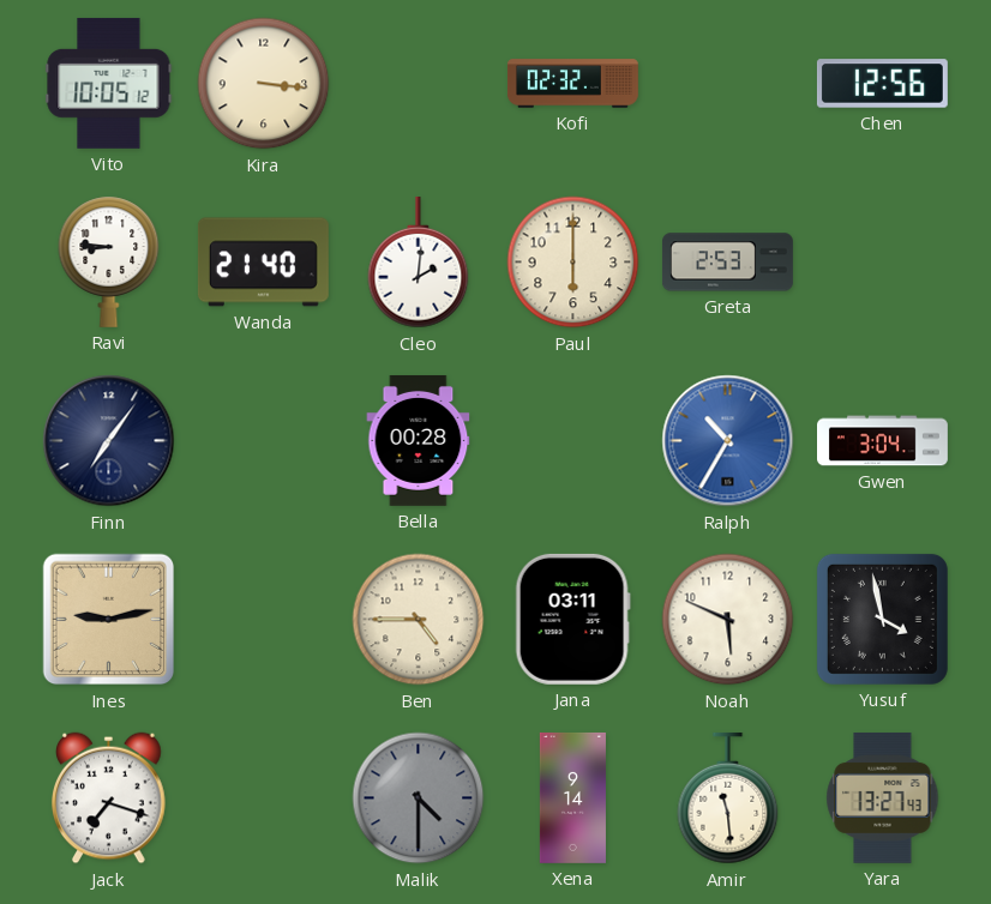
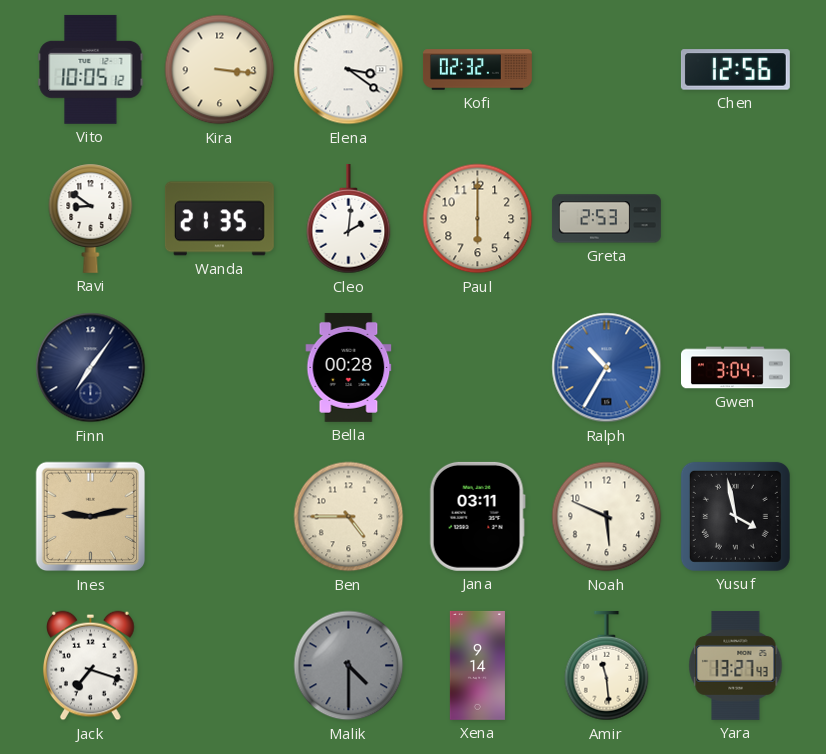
Elena: none -> 3:21
Ravi: 8:46 -> 8:51
Wanda: 21:40 -> 21:35
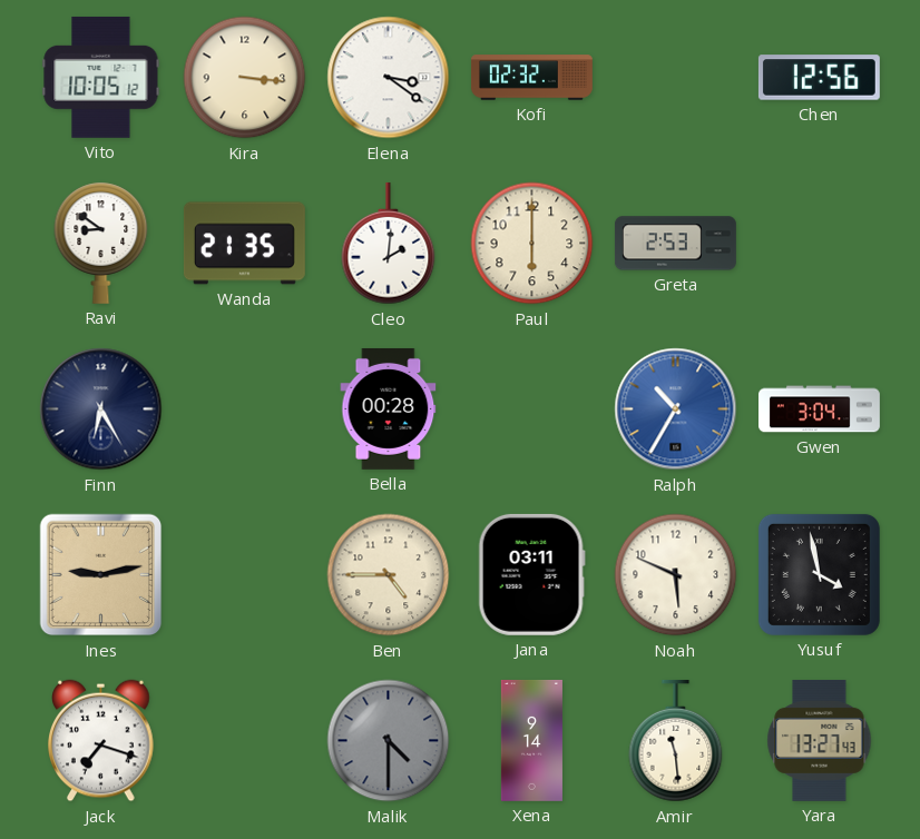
Finn: 7:06 -> 6:25
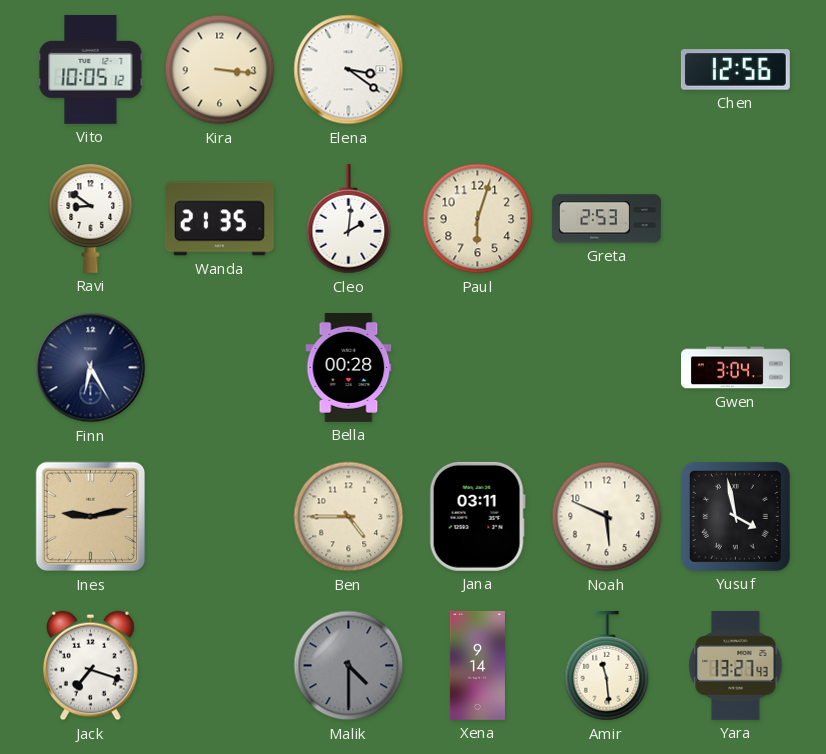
Kofi: 02:32 -> none
Paul: 6:00 -> 6:03
Ralph: 10:35 -> none
